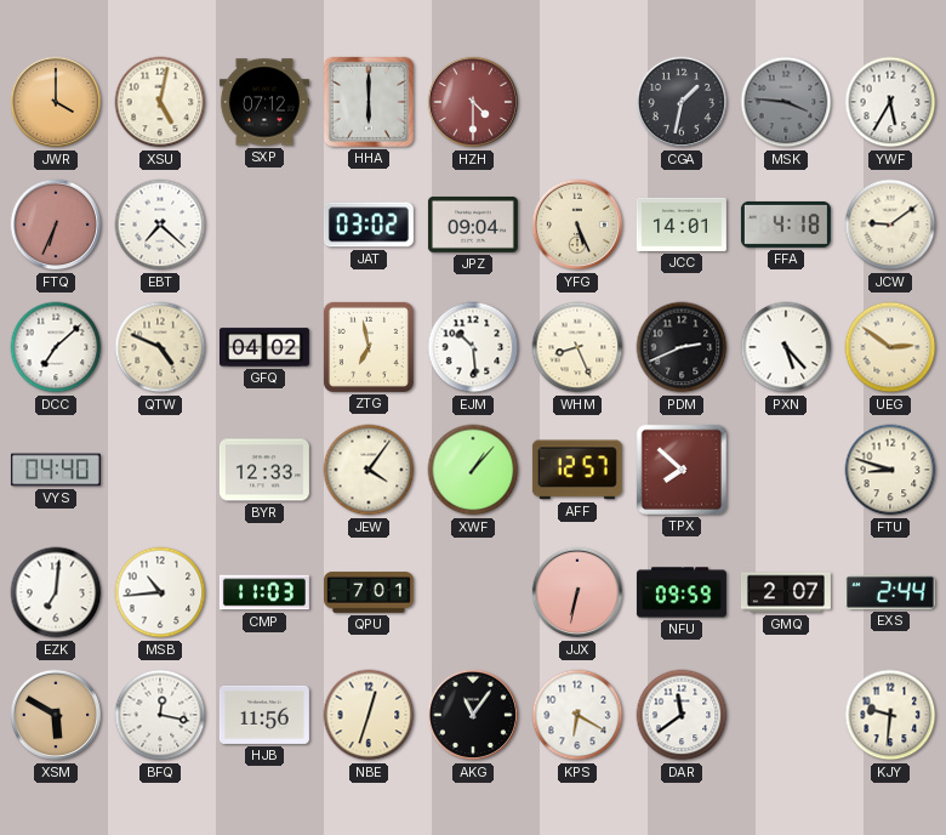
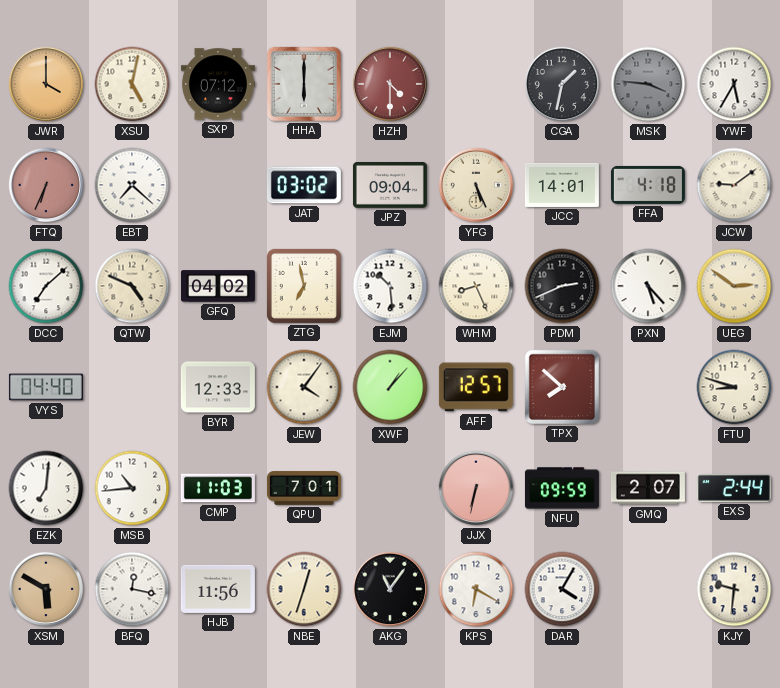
DAR: 11:39 -> 4:05
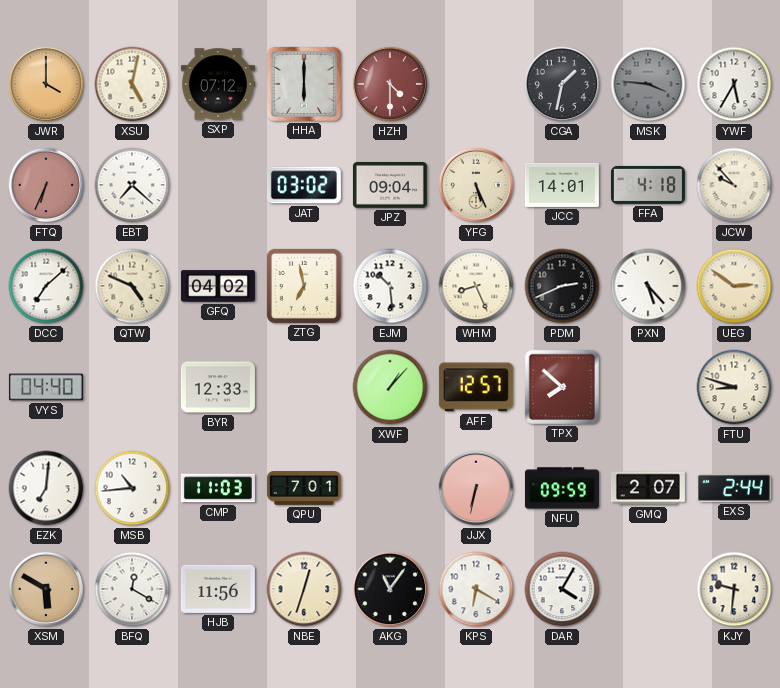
JCW: 9:09 -> 9:53
JEW: 4:06 -> none
BFQ: 12:17 -> 12:20
